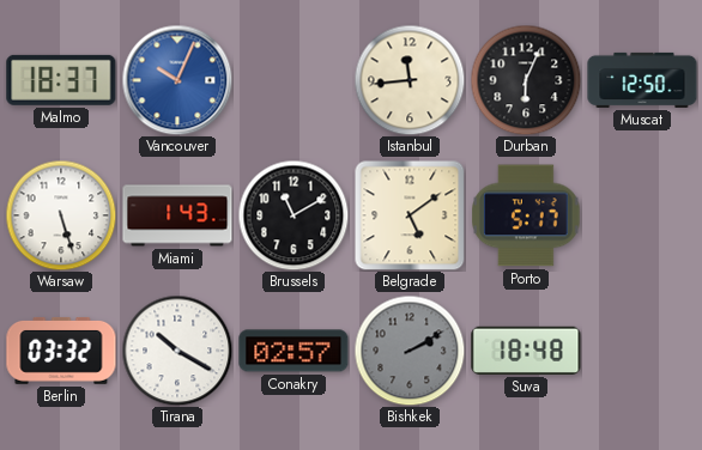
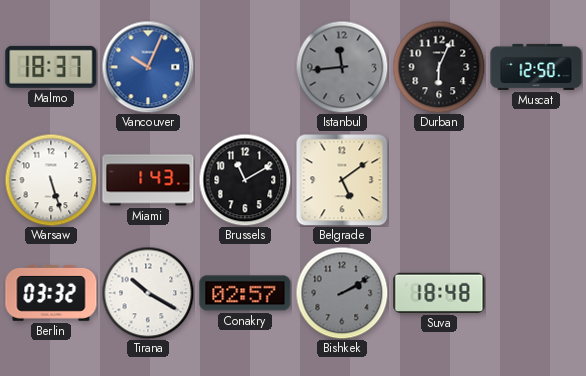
Istanbul dial: cream -> grey
Porto: 5:17 -> none
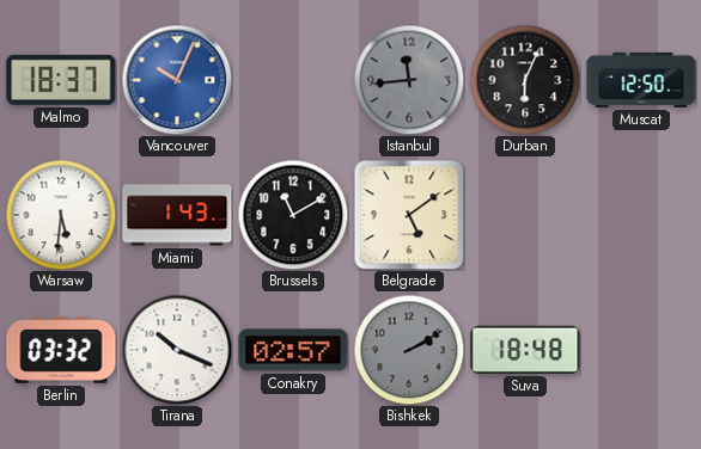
Warsaw: 5:27 -> 5:31
Tirana: 10:20 -> 10:19
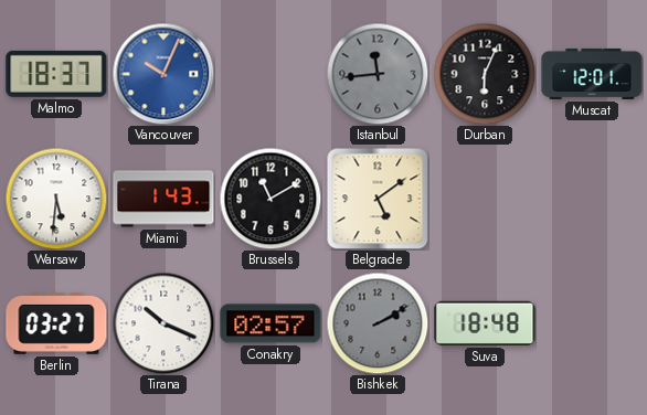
Muscat: 12:50 -> 12:01
Berlin: 03:32 -> 03:27
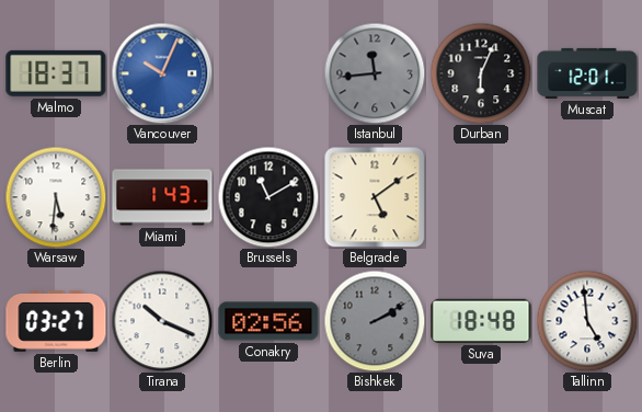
Conakry: 02:57 -> 02:56
Tallinn: none -> 4:59
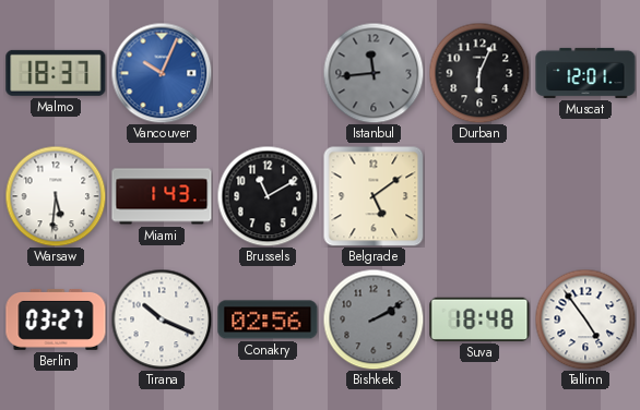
Tallinn: 4:59 -> 4:54
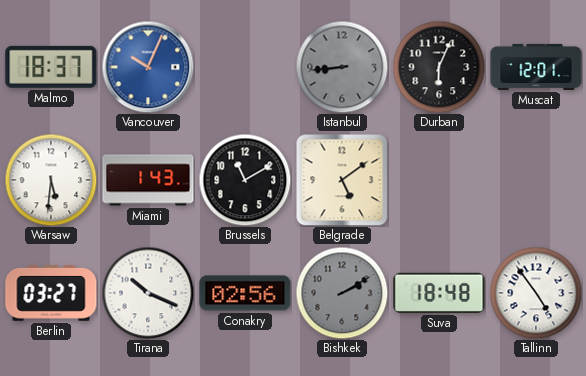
Istanbul: 11:44 -> 8:44
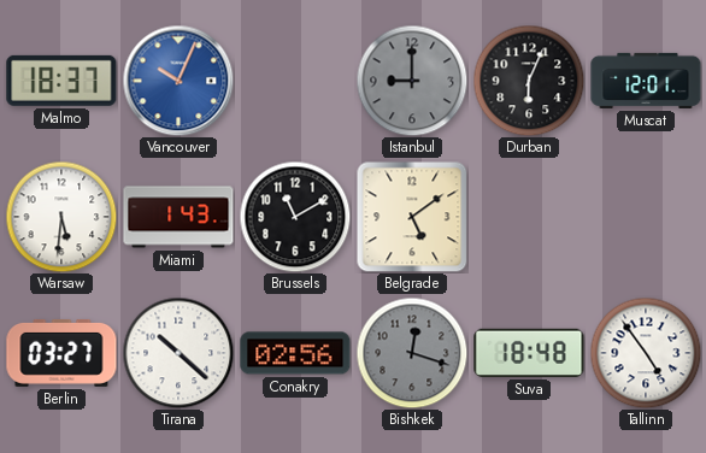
Istanbul: 8:44 -> 9:00
Tirana: 10:19 -> 10:22
Bishkek: 2:10 -> 12:18
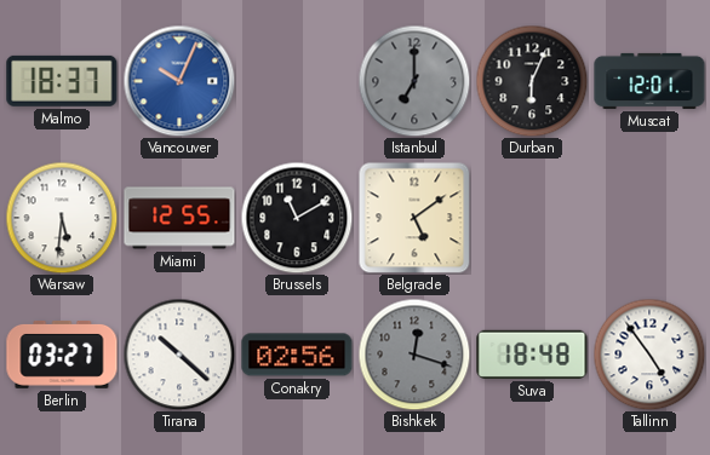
Istanbul: 9:00 -> 7:00
Miami: 1:43 -> 12:55
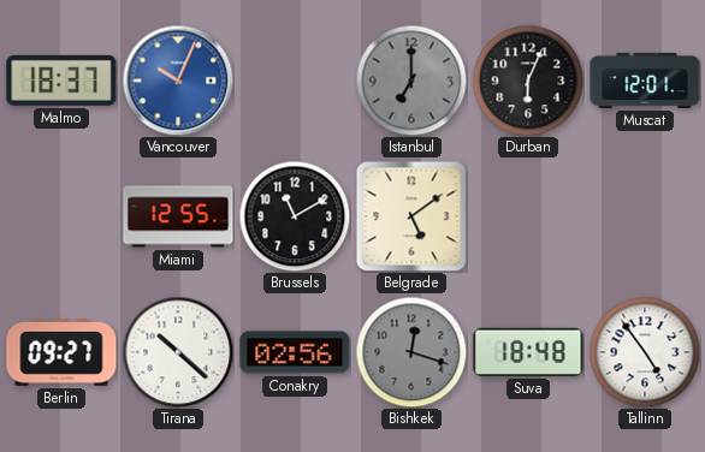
Warsaw: 5:31 -> none
Berlin: 03:27 -> 09:27
